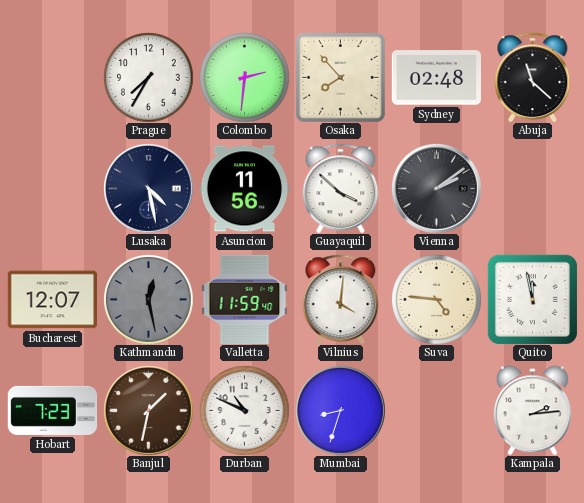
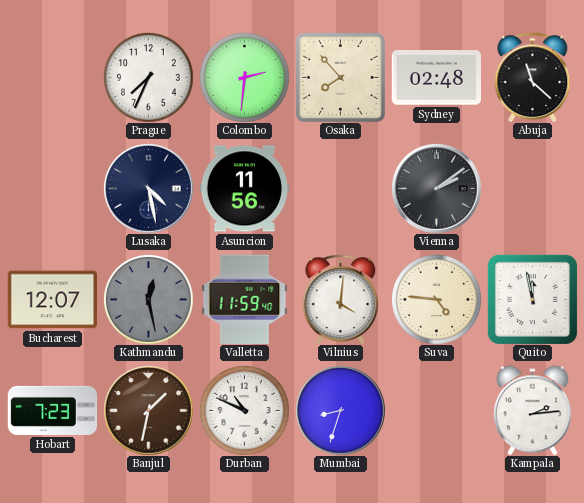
Prague: 7:35 -> 7:34
Guayaquil: 3:52 -> none
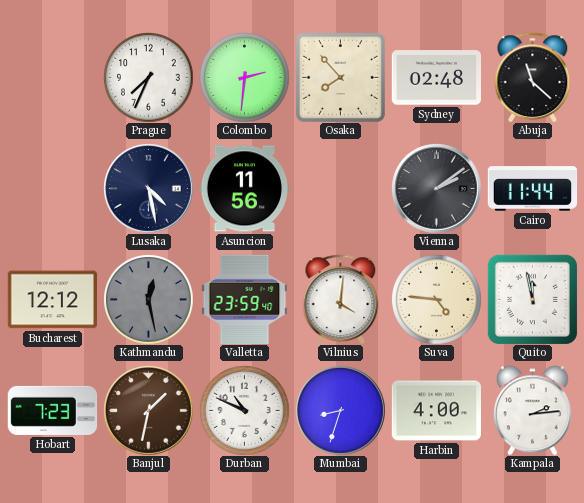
Cairo: none -> 11:44
Bucharest: 12:07 -> 12:12
Valletta: 11:59 -> 23:59
Harbin: none -> 4:00
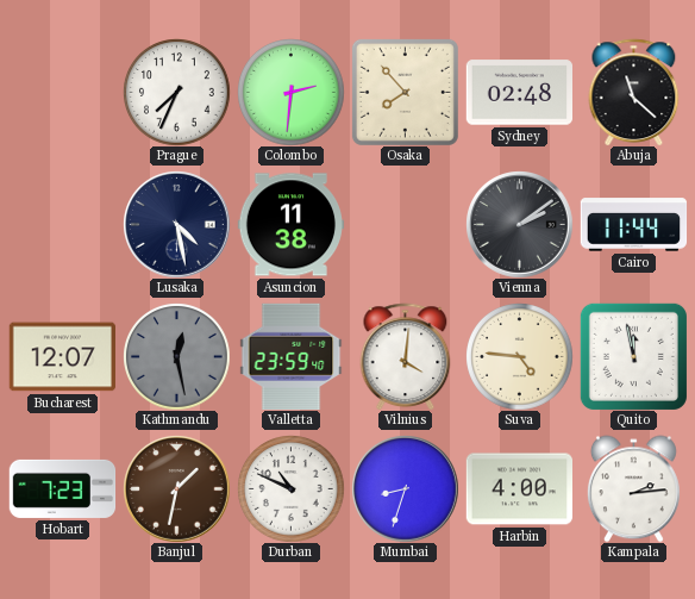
Asuncion: 11:56 -> 11:38
Bucharest: 12:12 -> 12:07
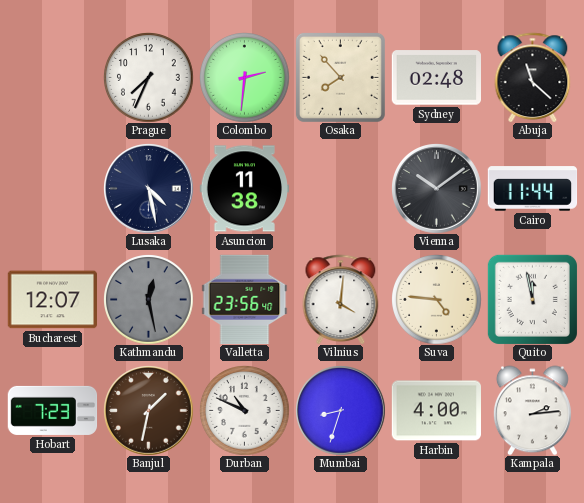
Vienna: 2:09 -> 10:09
Valletta: 23:59 -> 23:56
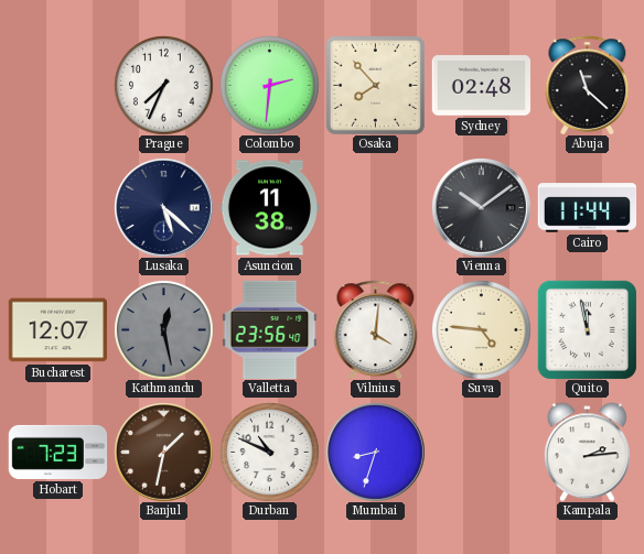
Lusaka: 4:28 -> 5:22
Harbin: 4:00 -> none
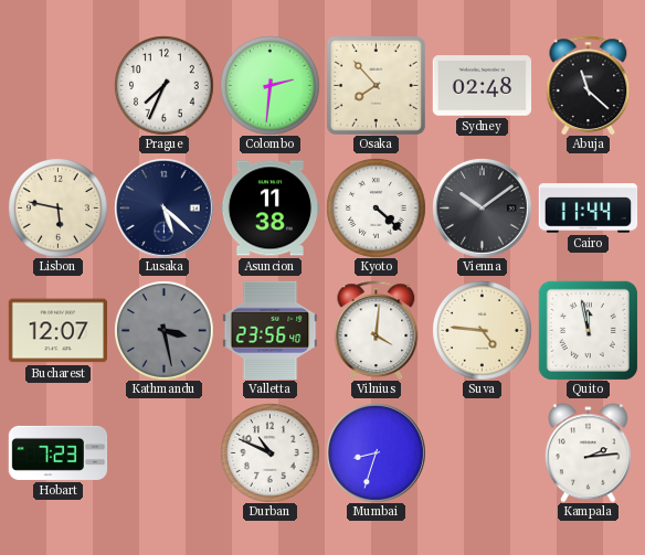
Lisbon: none -> 5:47
Kyoto: none -> 4:22
Kathmandu: 12:28 -> 3:28
Banjul: 1:32 -> none
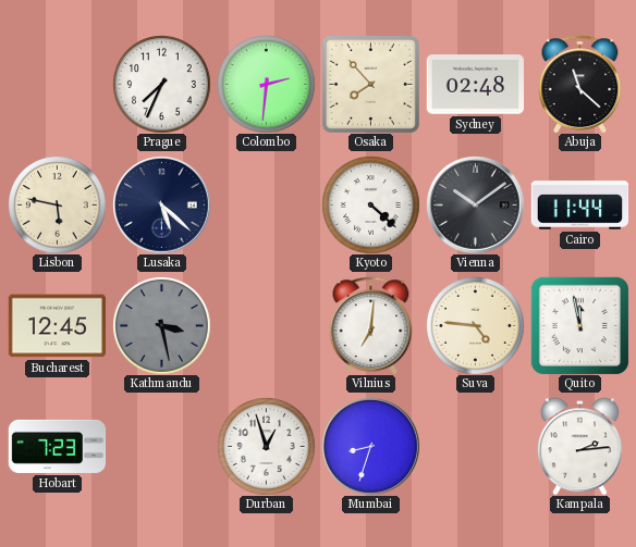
Asuncion: 11:38 -> none
Bucharest: 12:07 -> 12:45
Valletta: 23:56 -> none
Vilnius: 4:01 -> 7:01
Durban: 10:49 -> 12:57
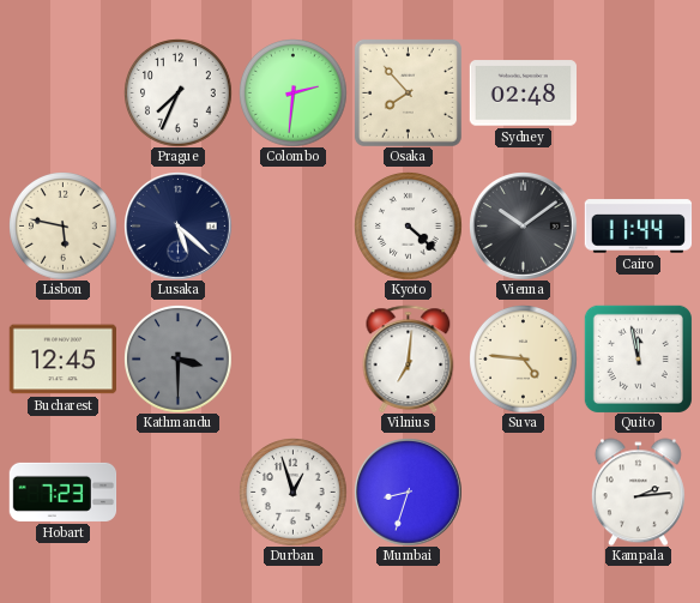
Abuja: 11:22 -> none
Kathmandu: 3:28 -> 3:30
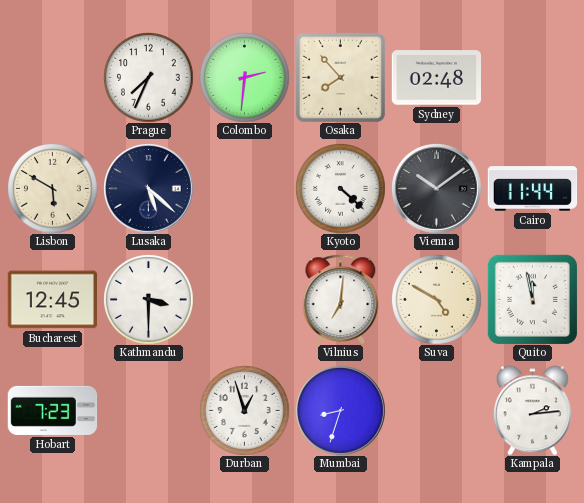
Lisbon: 5:47 -> 5:50
Kathmandu dial: grey -> white
Suva: 4:46 -> 4:50
